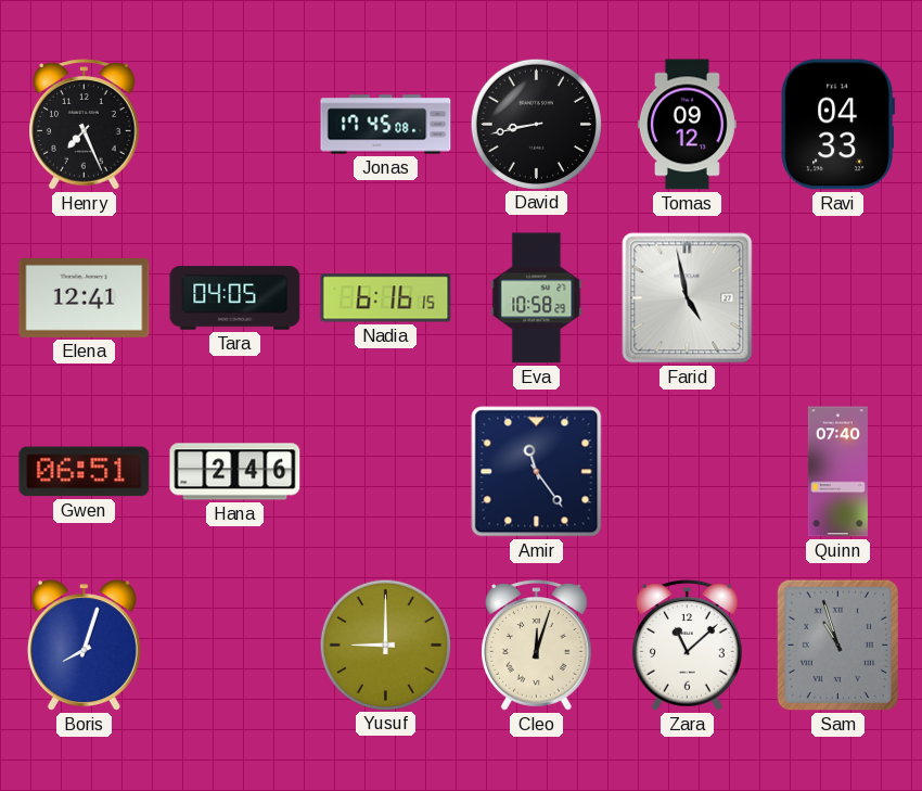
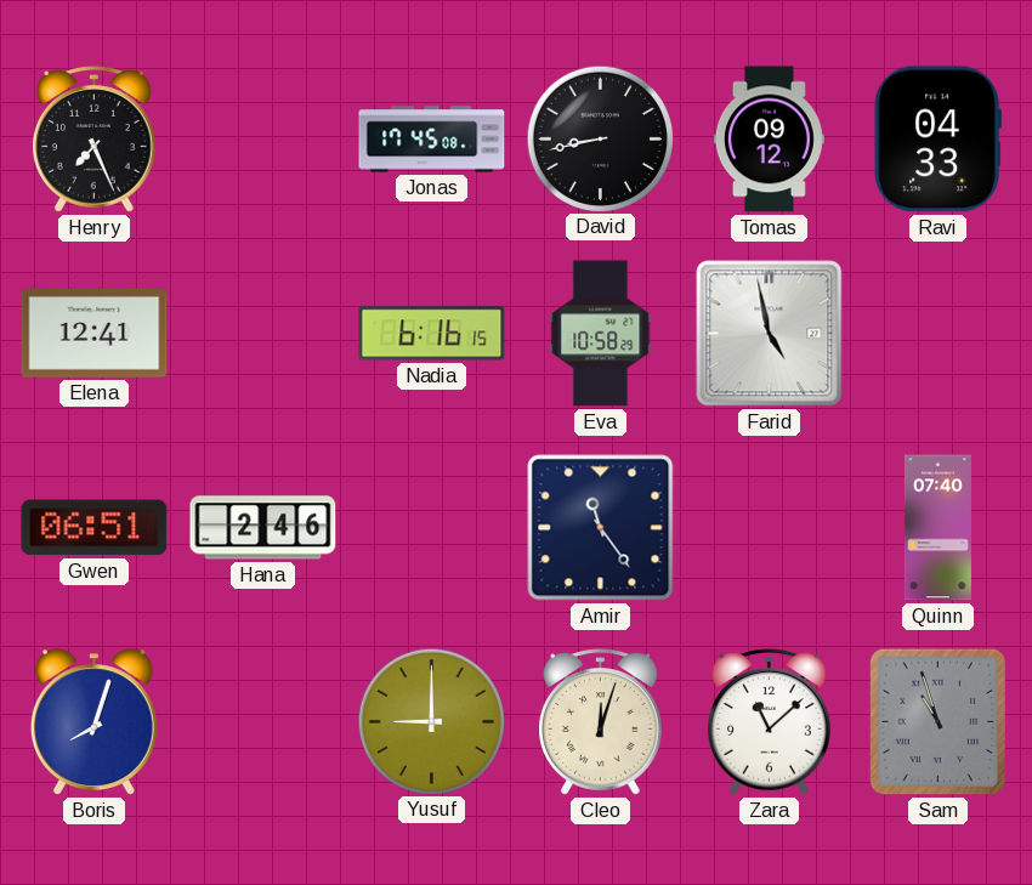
Tara: 04:05 -> none
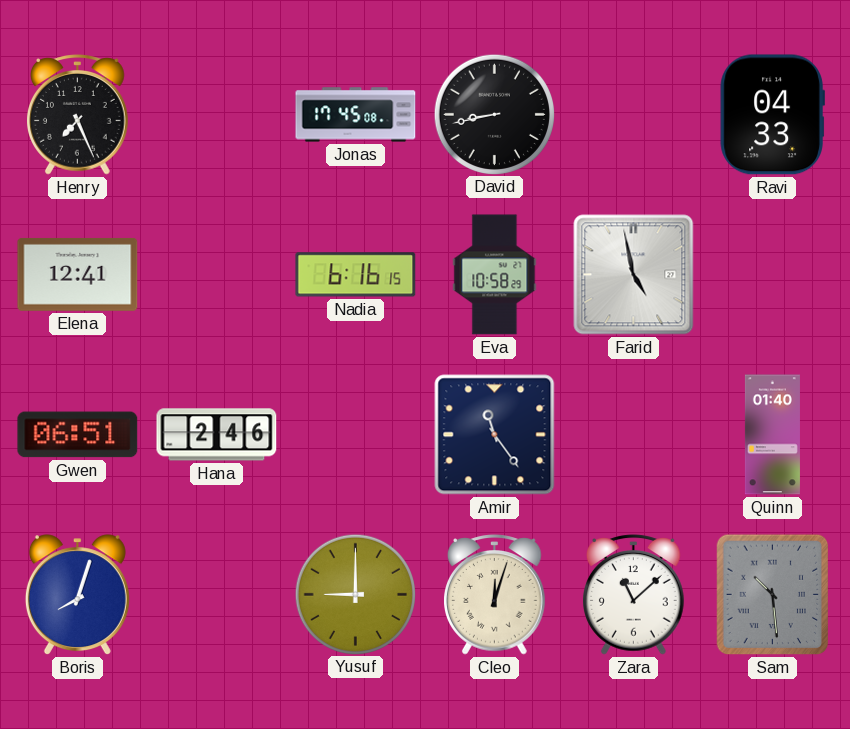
Tomas: 09:12 -> none
Quinn: 07:40 -> 01:40
Sam: 10:57 -> 10:29
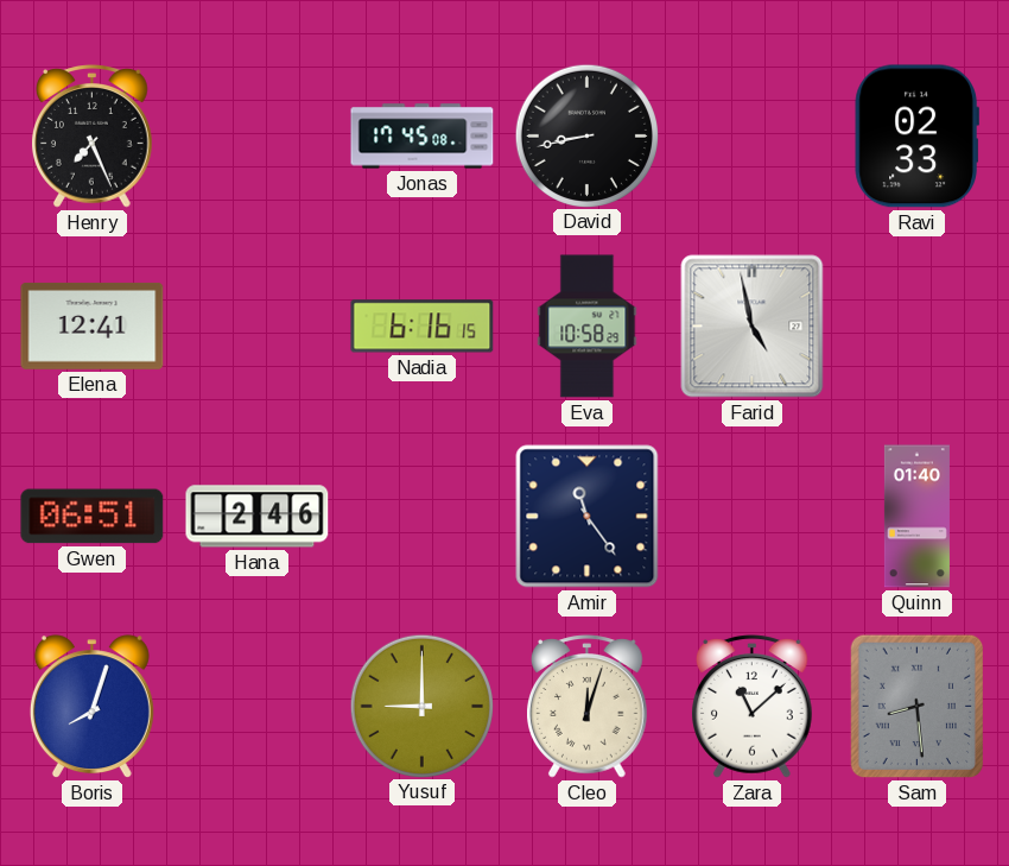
Ravi: 04:33 -> 02:33
Sam: 10:29 -> 8:29
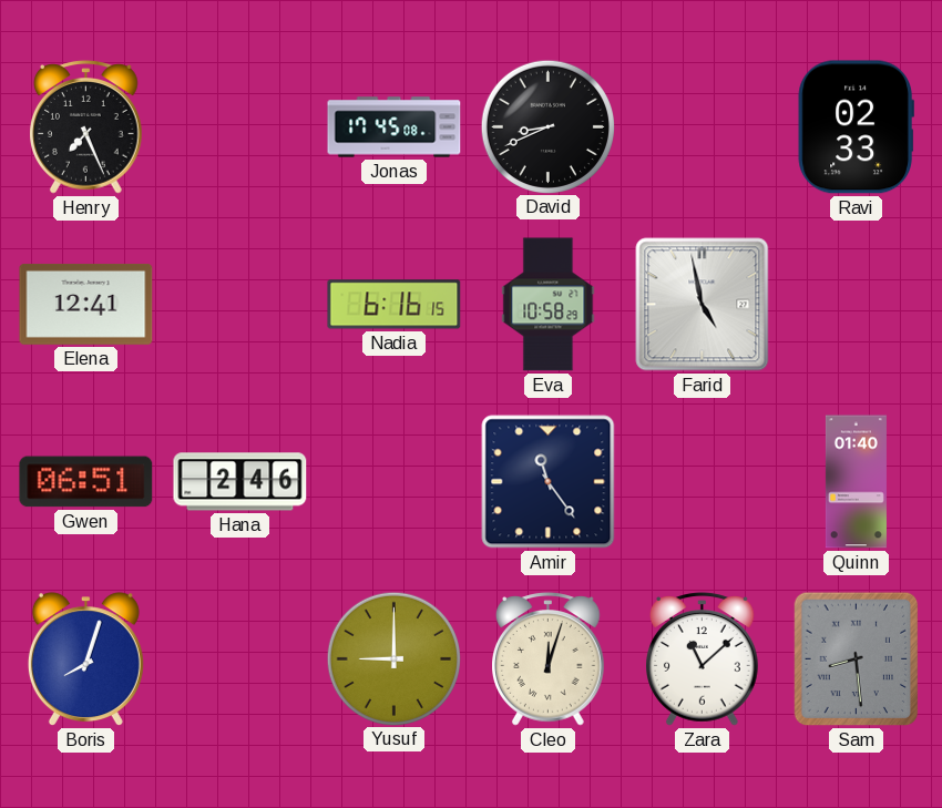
David: 8:43 -> 8:41
